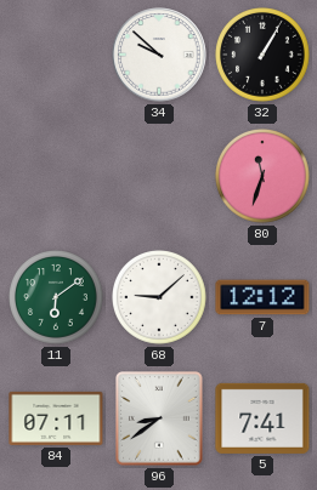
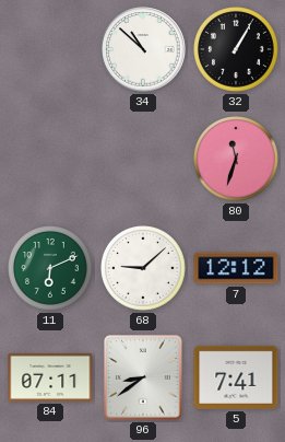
34: 9:52 -> 10:52
11: 6:09 -> 6:11
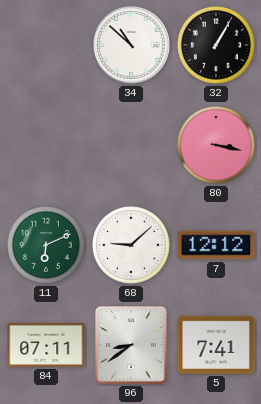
80: 11:33 -> 3:17
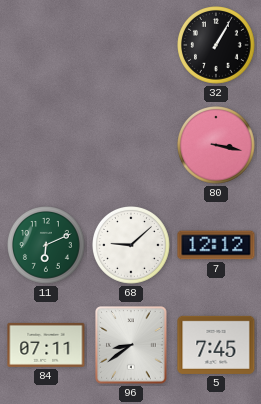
34: 10:52 -> none
5: 7:41 -> 7:45
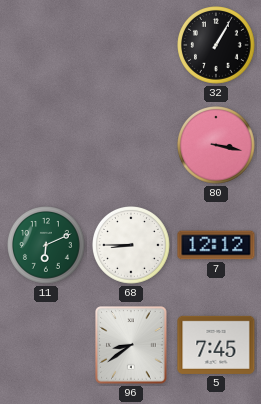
68: 9:08 -> 8:45
84: 07:11 -> none
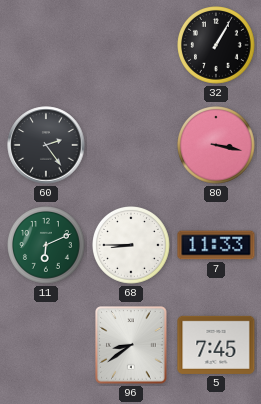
60: none -> 2:24
7: 12:12 -> 11:33
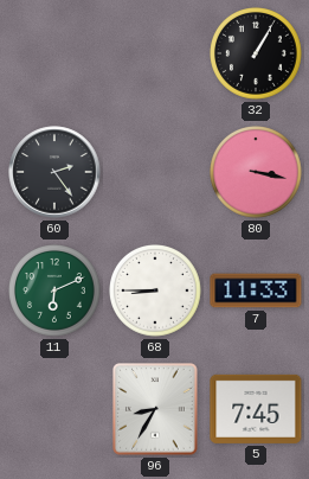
96: 8:39 -> 8:35
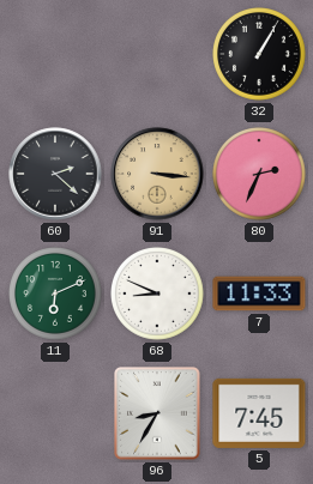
60: 2:24 -> 2:22
91: none -> 3:16
80: 3:17 -> 2:34
68: 8:45 -> 8:49
